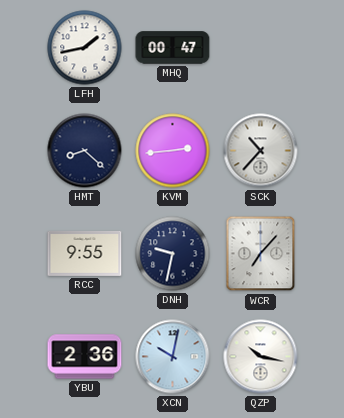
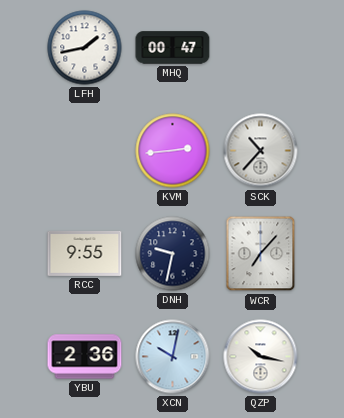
HMT: 8:22 -> none
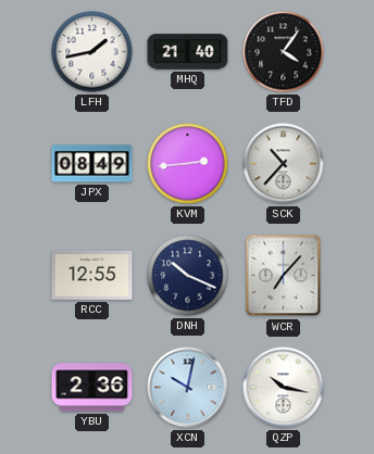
MHQ: 00:47 -> 21:40
TFD: none -> 4:06
JPX: none -> 08:49
RCC: 9:55 -> 12:55
DNH: 9:32 -> 10:19
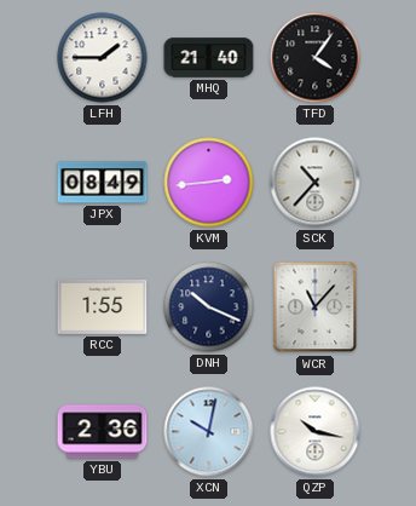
LFH: 1:43 -> 1:45
RCC: 12:55 -> 1:55
WCR: 7:07 -> 11:07
